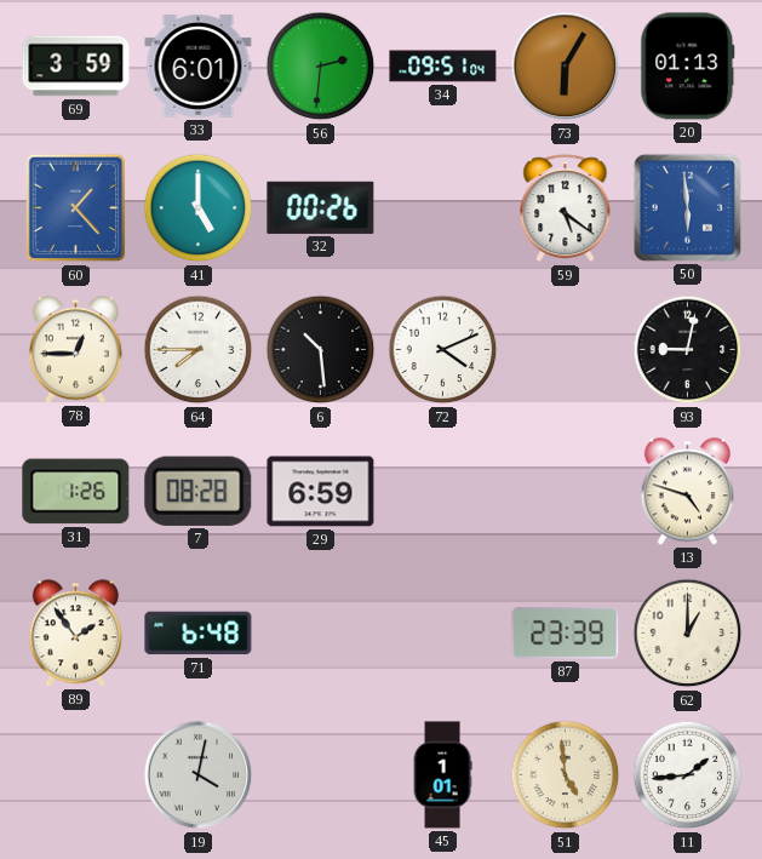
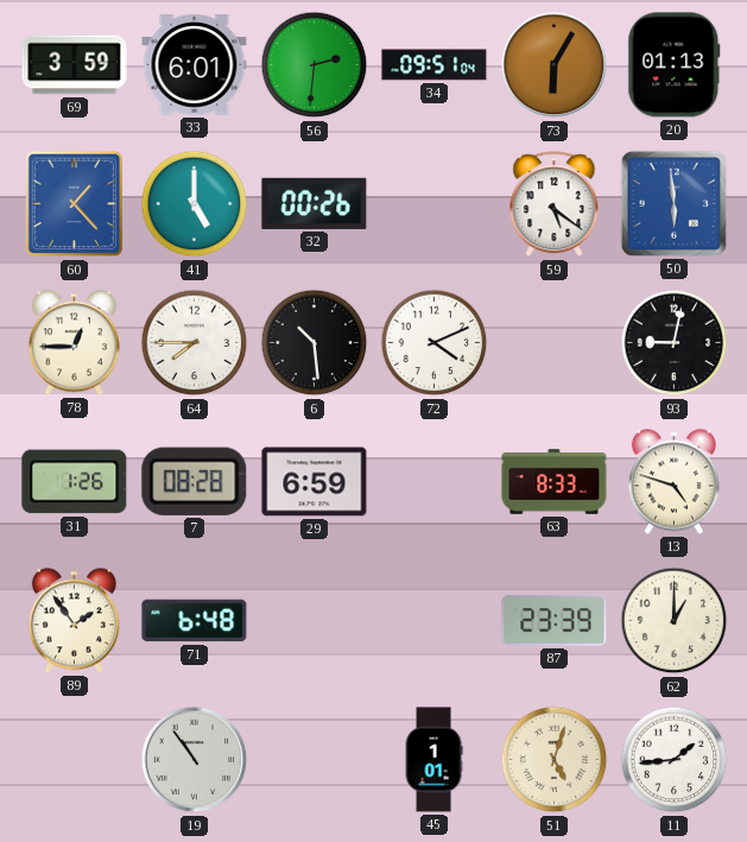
63: none -> 8:33
19: 4:02 -> 10:54
51: 4:59 -> 5:03
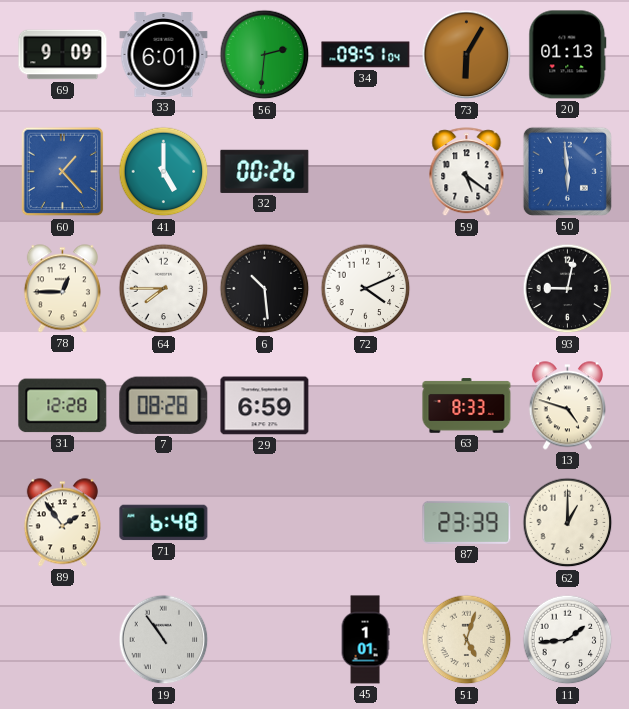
69: 3:59 -> 9:09
31: 1:26 -> 12:28
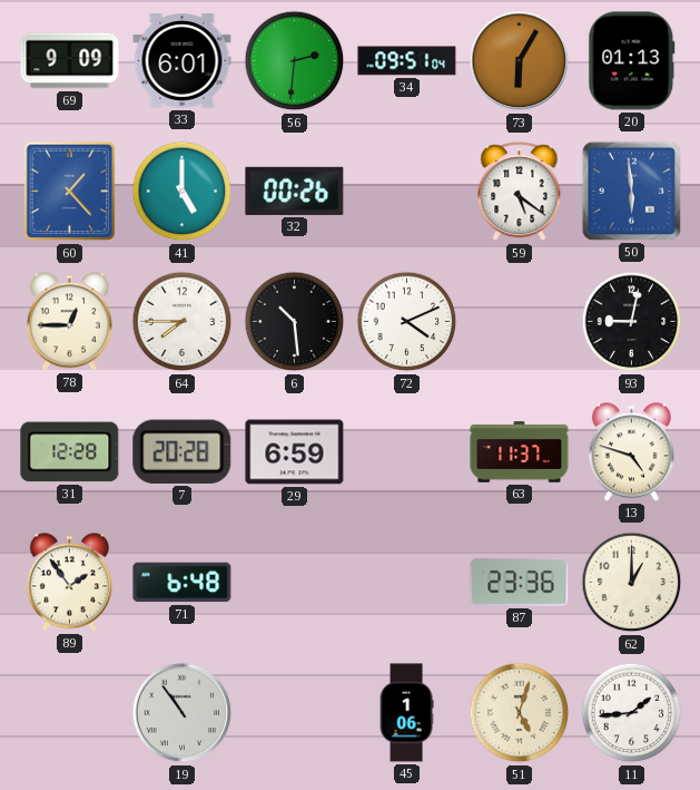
7: 08:28 -> 20:28
63: 8:33 -> 11:37
87: 23:39 -> 23:36
45: 1:01 -> 1:06
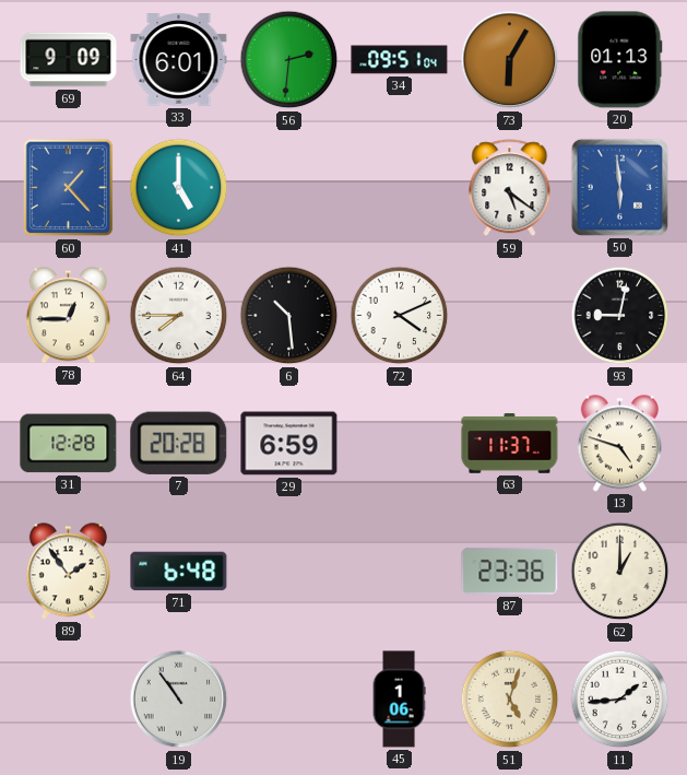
32: 00:26 -> none
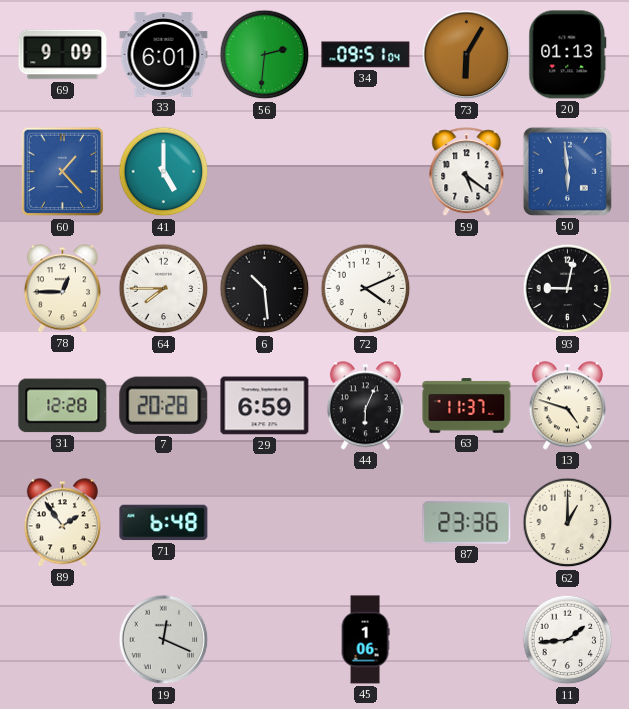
44: none -> 6:04
19: 10:54 -> 12:19
51: 5:03 -> none
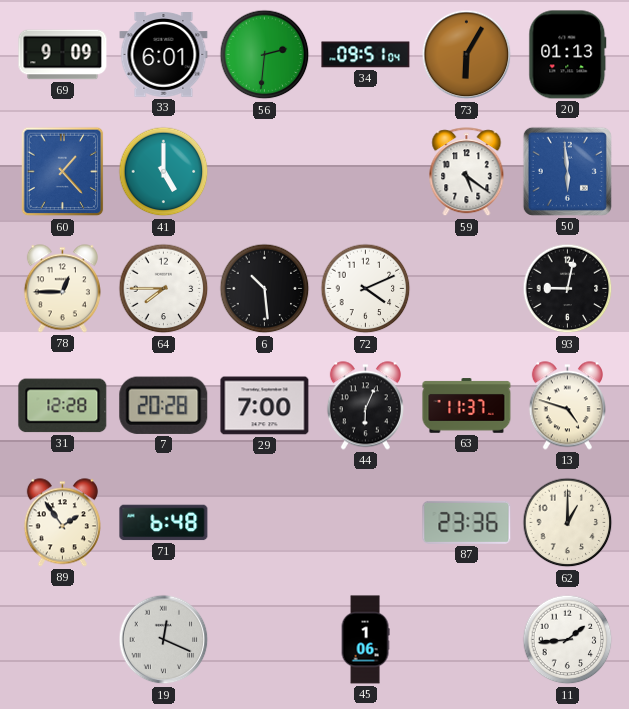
29: 6:59 -> 7:00
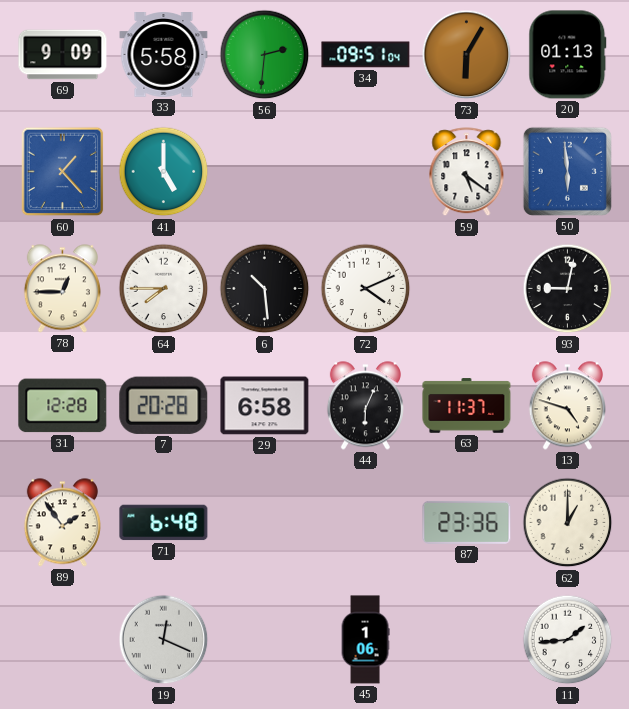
33: 6:01 -> 5:58
29: 7:00 -> 6:58
